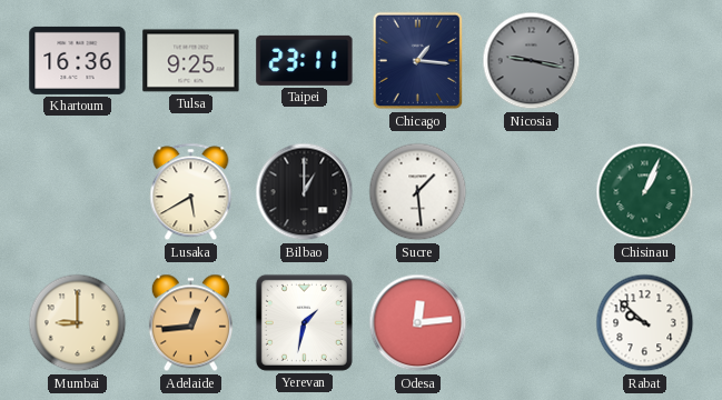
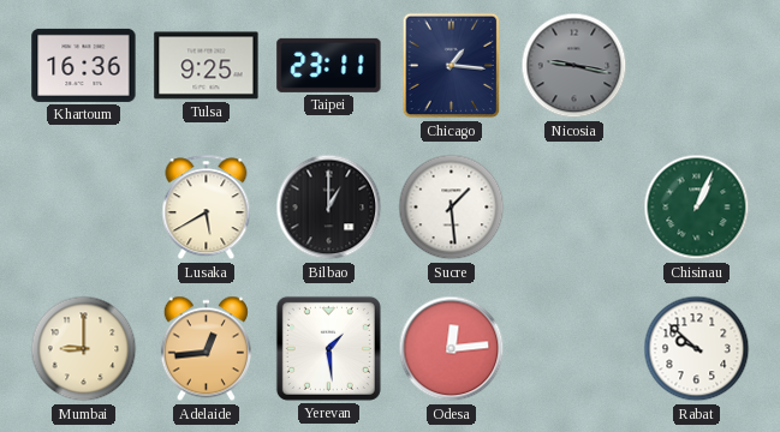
Yerevan: 1:32 -> 1:29
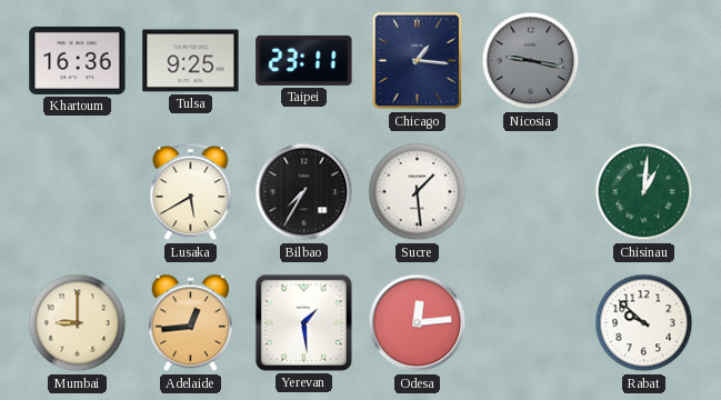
Bilbao: 1:00 -> 7:35
Chisinau: 1:04 -> 1:01
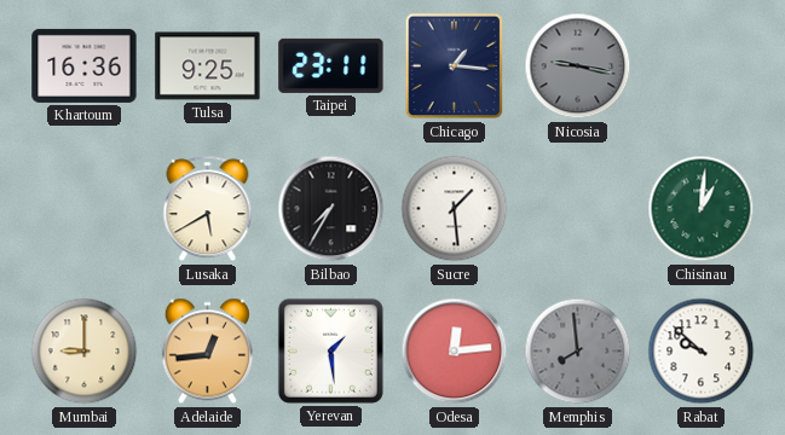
Memphis: none -> 7:59
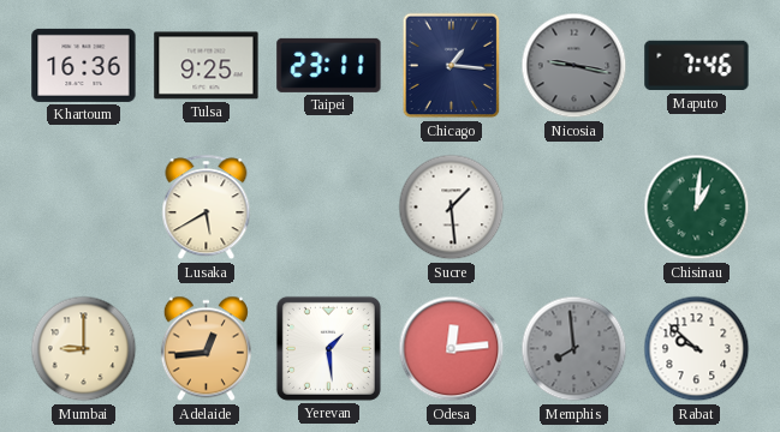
Maputo: none -> 7:46
Bilbao: 7:35 -> none
